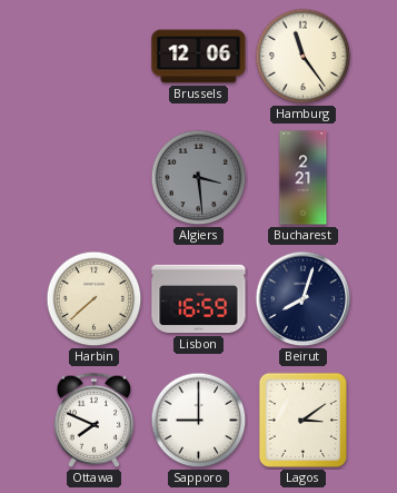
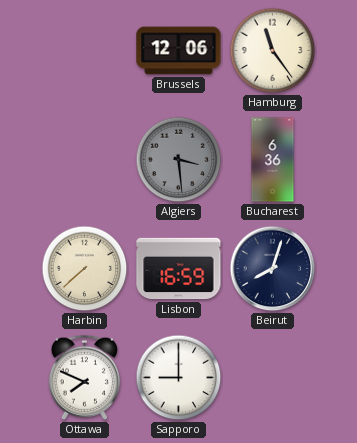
Bucharest: 2:21 -> 6:36
Lagos: 3:09 -> none
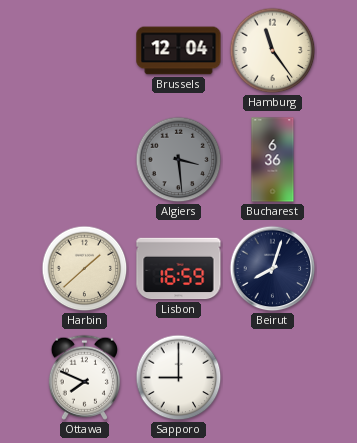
Brussels: 12:06 -> 12:04
Harbin: 7:38 -> 1:38
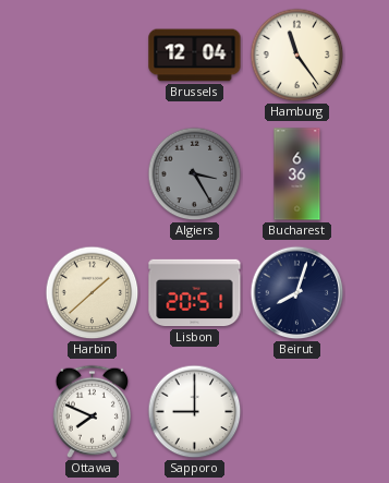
Algiers: 3:29 -> 3:25
Lisbon: 16:59 -> 20:51
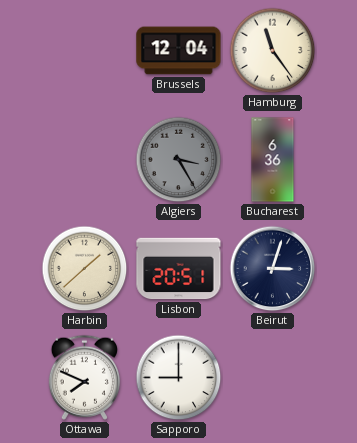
Beirut: 8:03 -> 3:03
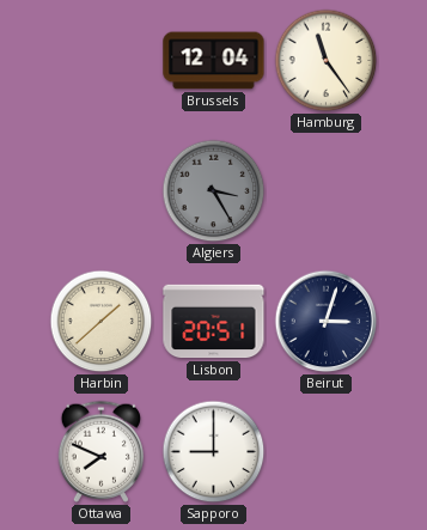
Bucharest: 6:36 -> none
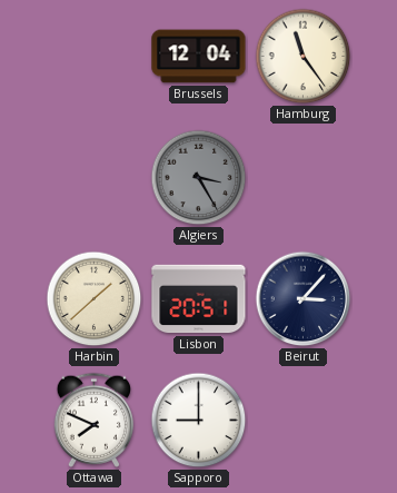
Beirut: 3:03 -> 3:07
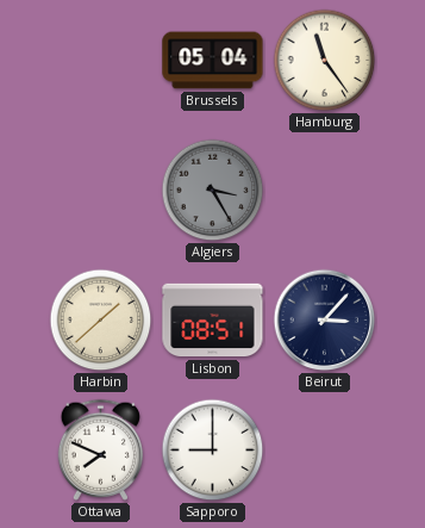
Brussels: 12:04 -> 05:04
Lisbon: 20:51 -> 08:51
